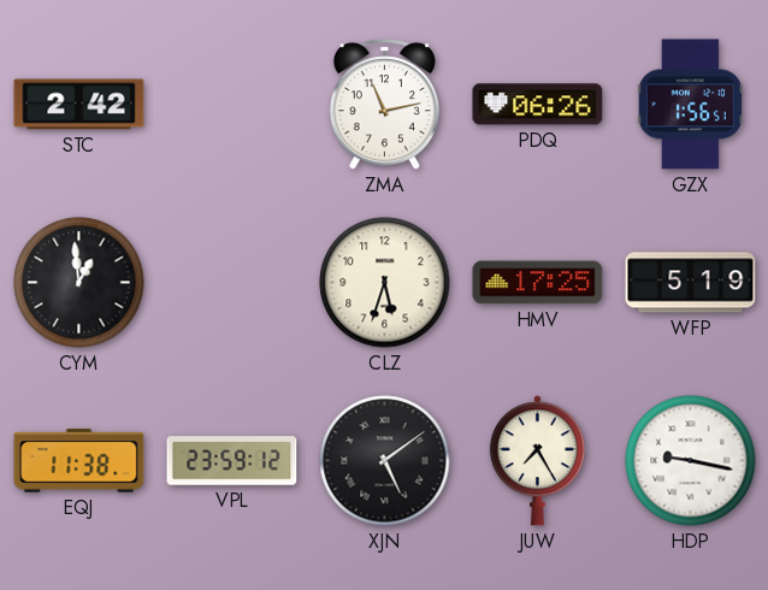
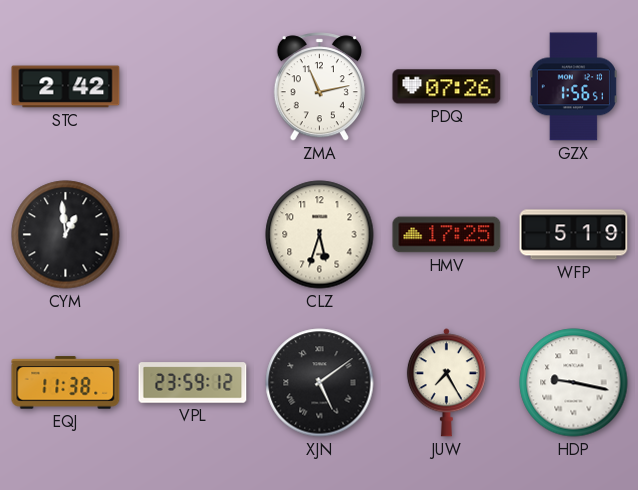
PDQ: 06:26 -> 07:26
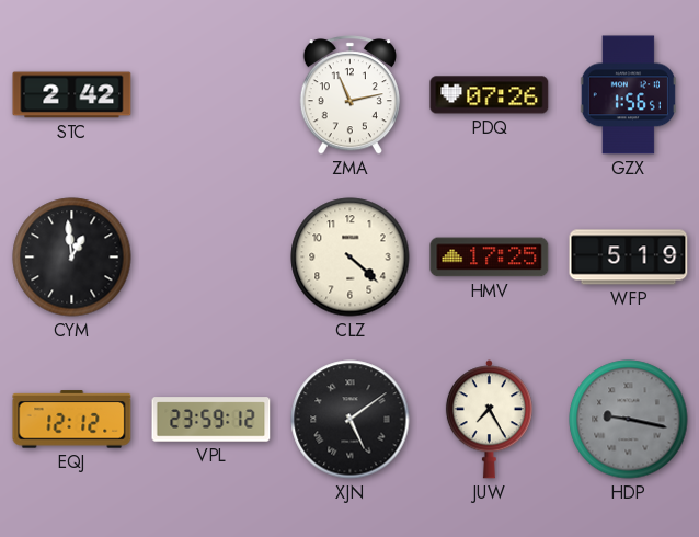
CLZ: 5:33 -> 4:22
EQJ: 11:38 -> 12:12
HDP dial: white -> grey
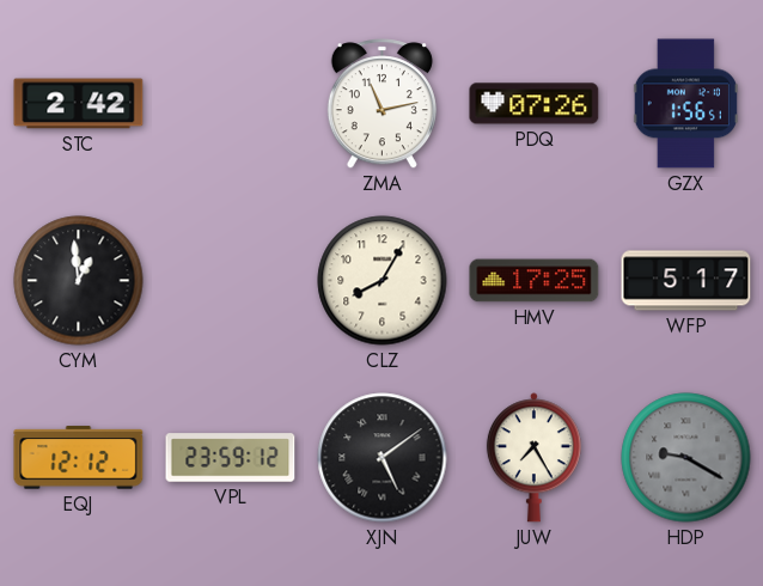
CLZ: 4:22 -> 8:05
WFP: 5:19 -> 5:17
HDP: 9:17 -> 9:20
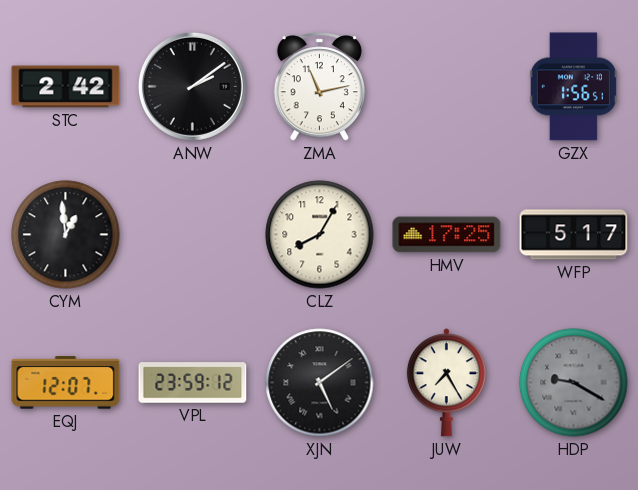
ANW: none -> 2:09
PDQ: 07:26 -> none
EQJ: 12:12 -> 12:07
